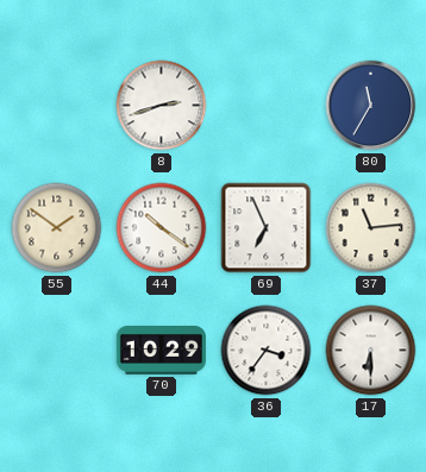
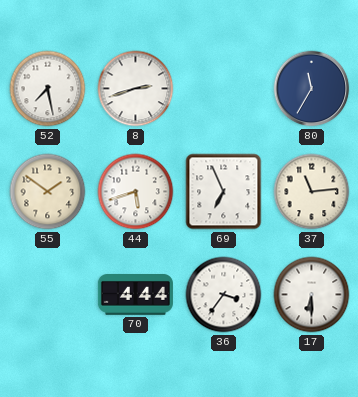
52: none -> 7:28
44: 10:21 -> 5:42
70: 10:29 -> 4:44
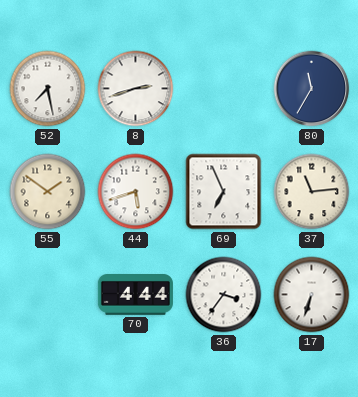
17: 6:30 -> 6:33
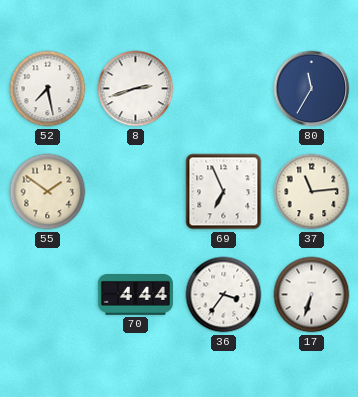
44: 5:42 -> none
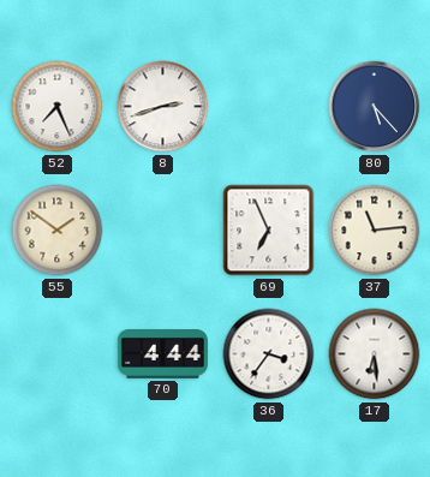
52: 7:28 -> 7:26
80: 11:35 -> 5:23
17: 6:33 -> 6:29
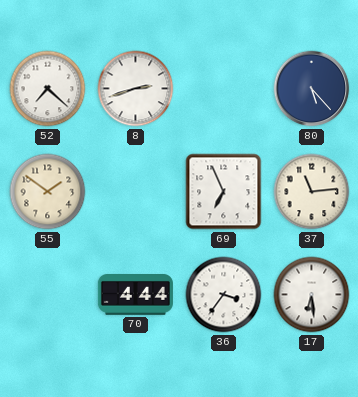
52: 7:26 -> 7:22
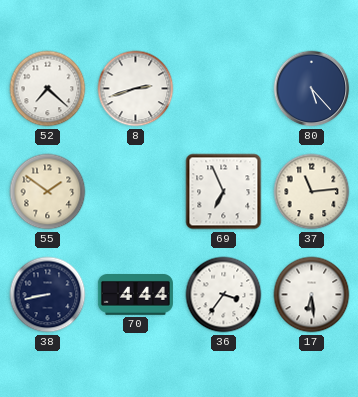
38: none -> 8:43
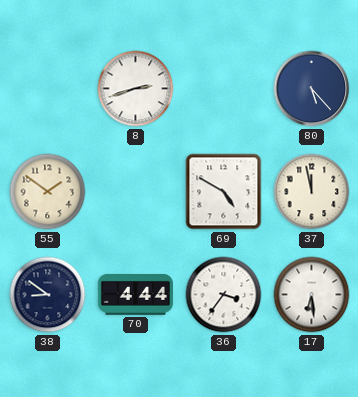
52: 7:22 -> none
69: 6:56 -> 4:50
37: 11:14 -> 11:58
38: 8:43 -> 8:51
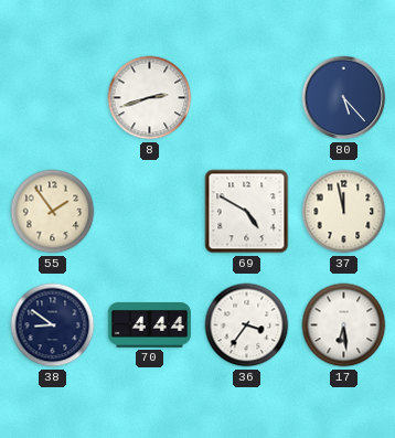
55: 1:51 -> 1:54
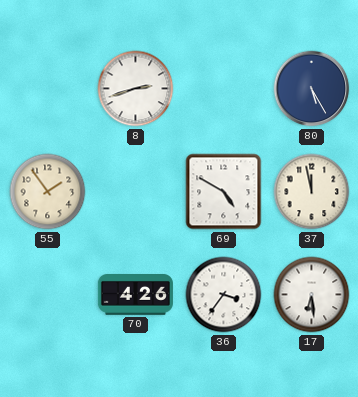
80: 5:23 -> 5:25
38: 8:51 -> none
70: 4:44 -> 4:26
